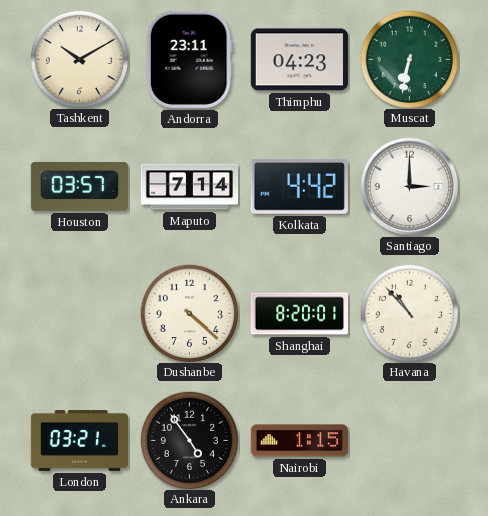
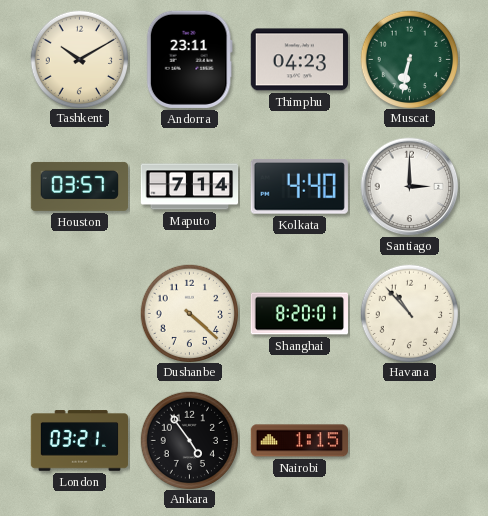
Kolkata: 4:42 -> 4:40
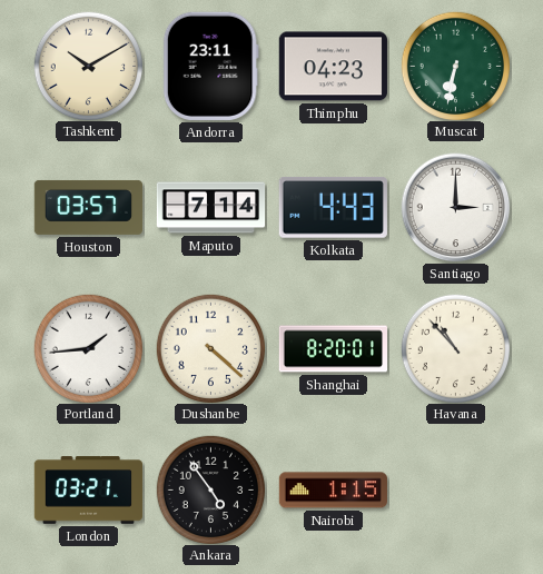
Kolkata: 4:40 -> 4:43
Portland: none -> 1:44
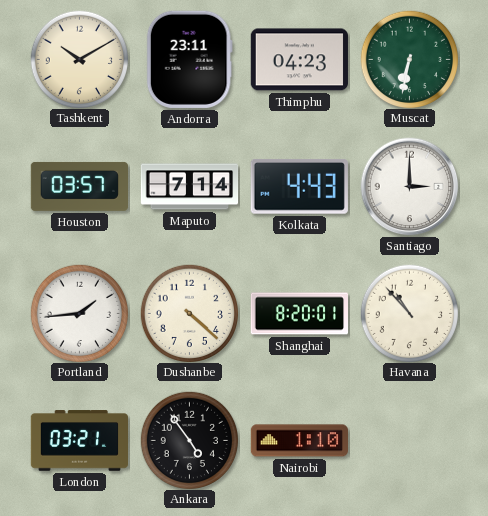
Nairobi: 1:15 -> 1:10
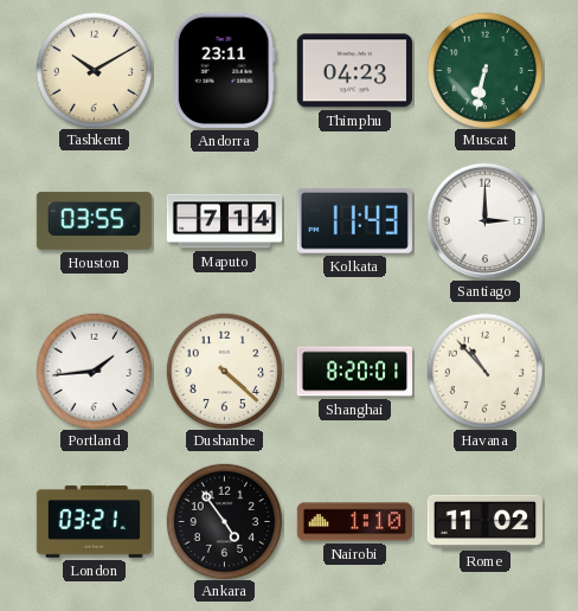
Houston: 03:57 -> 03:55
Kolkata: 4:43 -> 11:43
Rome: none -> 11:02
